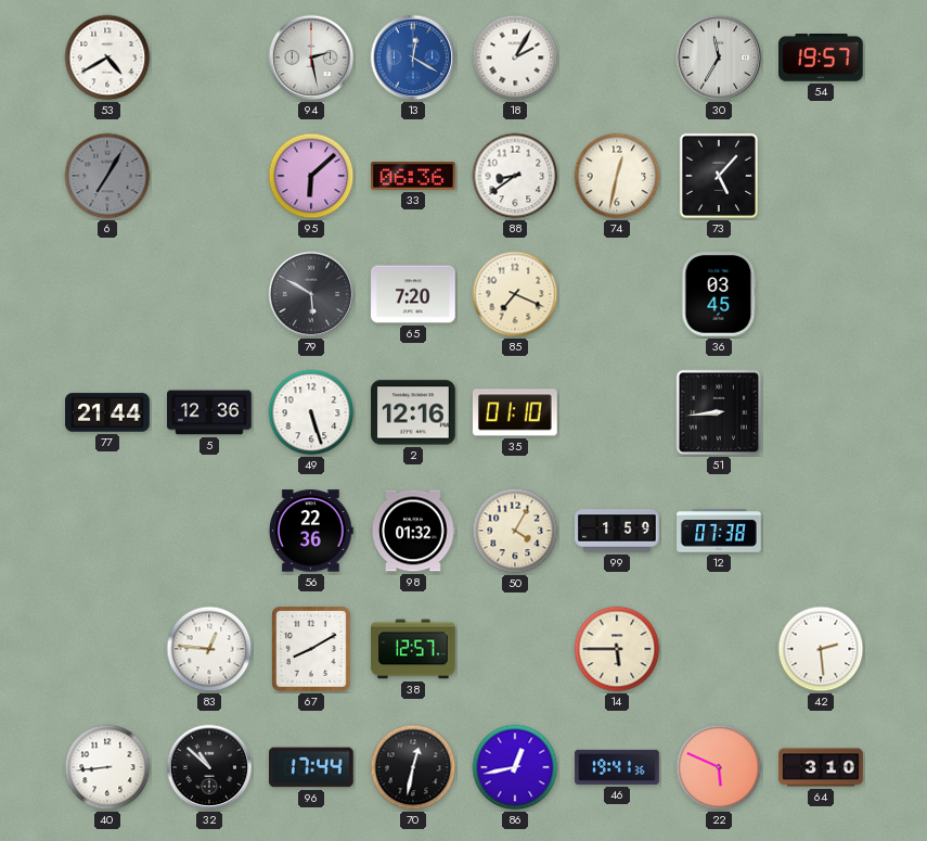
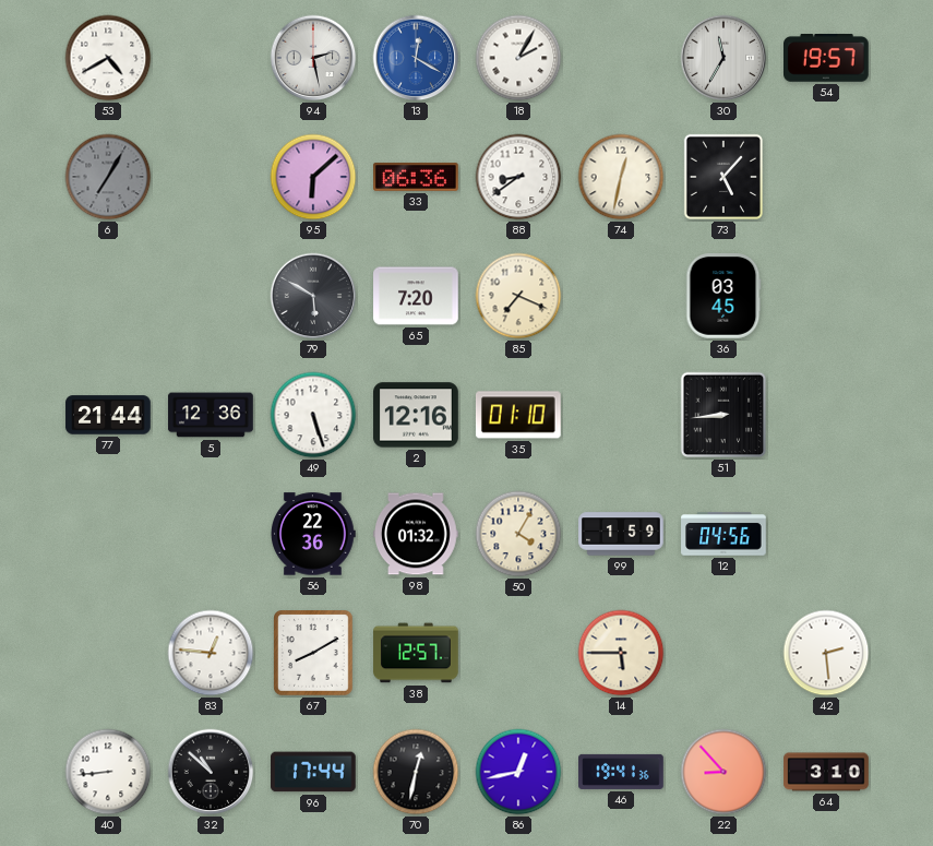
12: 07:38 -> 04:56
22: 5:49 -> 8:53
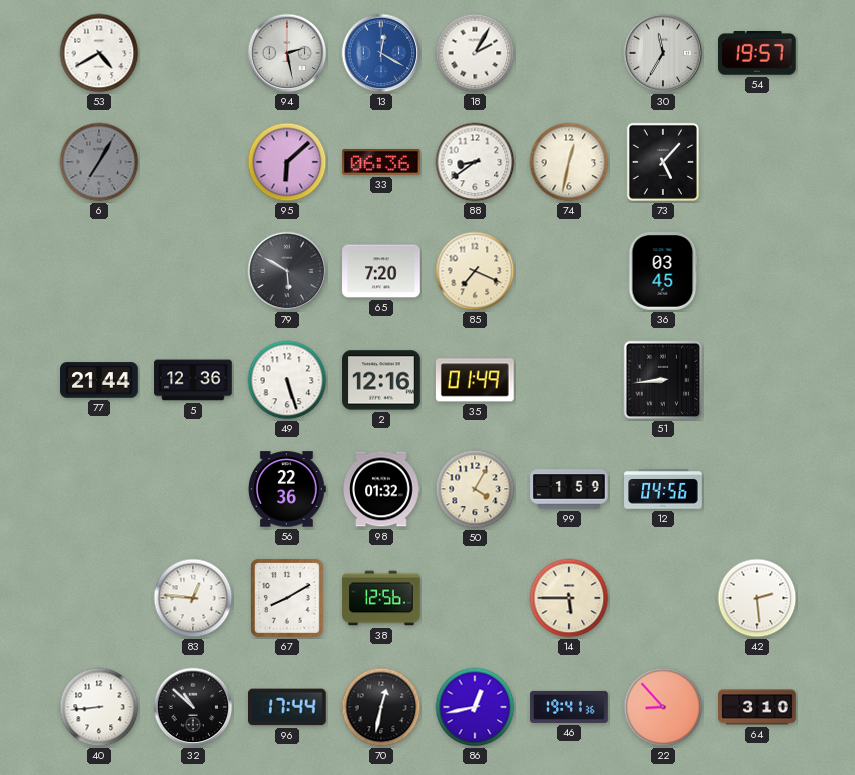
35: 01:10 -> 01:49
38: 12:57 -> 12:56
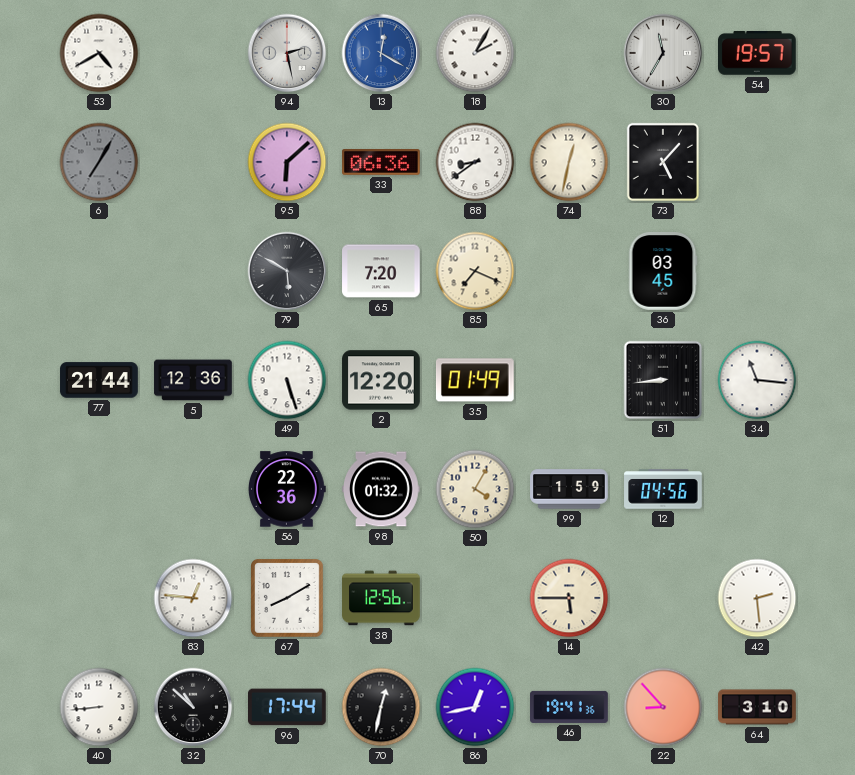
2: 12:16 -> 12:20
34: none -> 11:16
